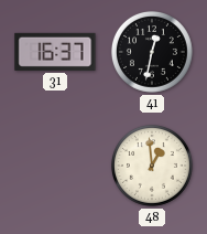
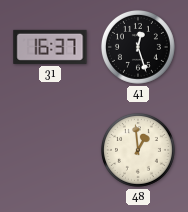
41: 12:32 -> 12:27
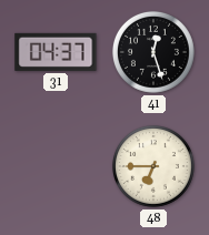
31: 16:37 -> 04:37
48: 12:59 -> 6:45
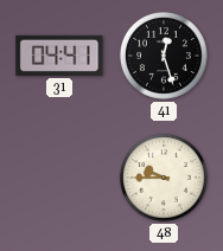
31: 04:37 -> 04:41
48: 6:45 -> 9:45
